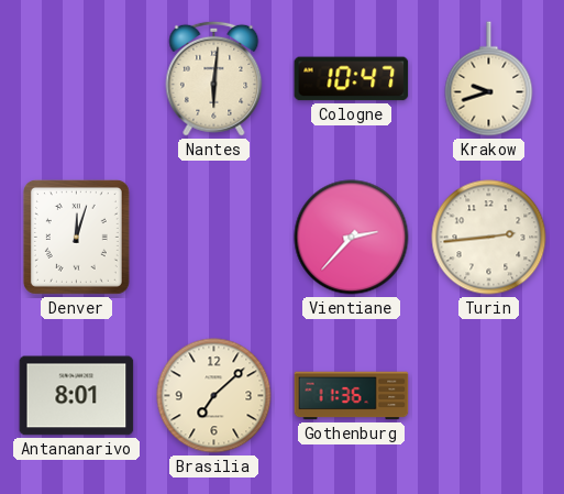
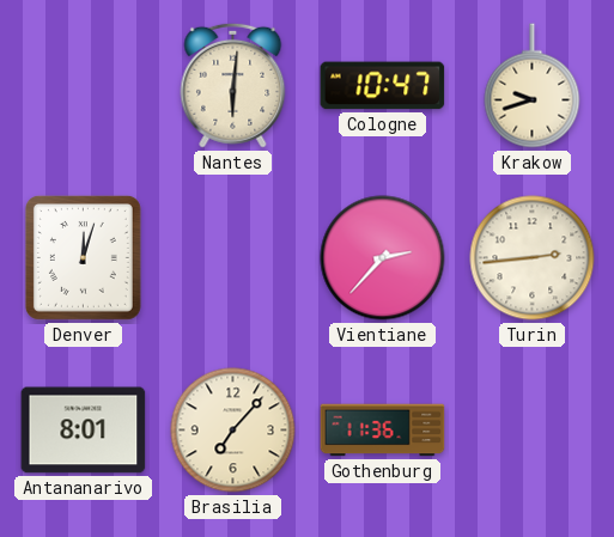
Brasilia: 7:08 -> 7:07
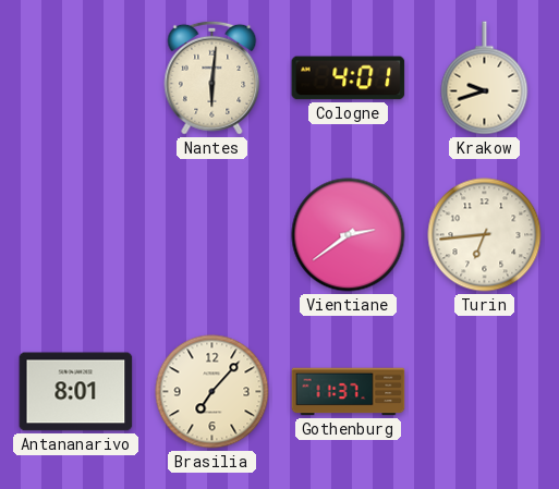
Cologne: 10:47 -> 4:01
Denver: 12:03 -> none
Vientiane: 2:37 -> 2:39
Turin: 2:44 -> 6:44
Gothenburg: 11:36 -> 11:37
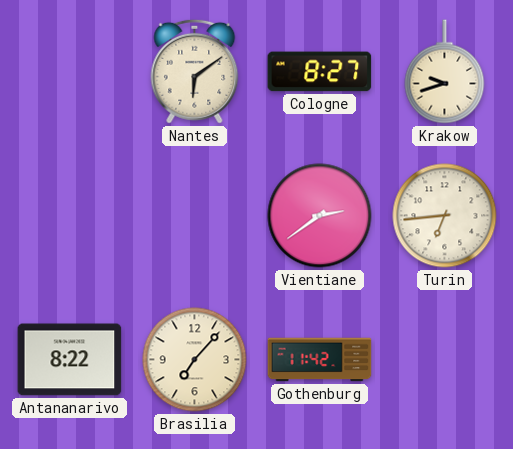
Nantes: 6:01 -> 6:09
Cologne: 4:01 -> 8:27
Antananarivo: 8:01 -> 8:22
Gothenburg: 11:37 -> 11:42
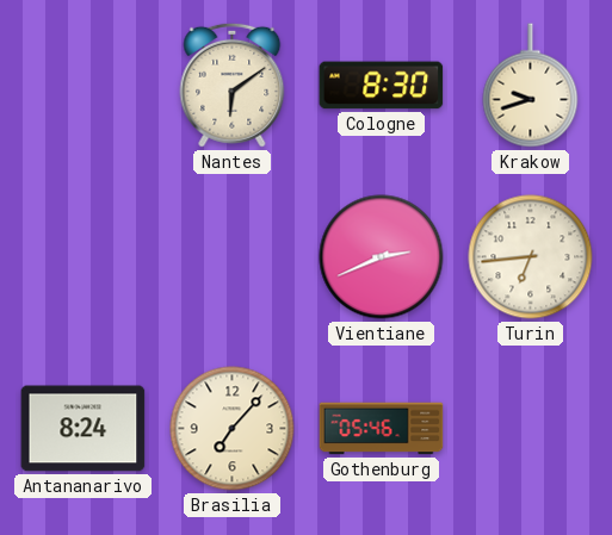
Cologne: 8:27 -> 8:30
Vientiane: 2:39 -> 2:41
Antananarivo: 8:22 -> 8:24
Gothenburg: 11:42 -> 05:46
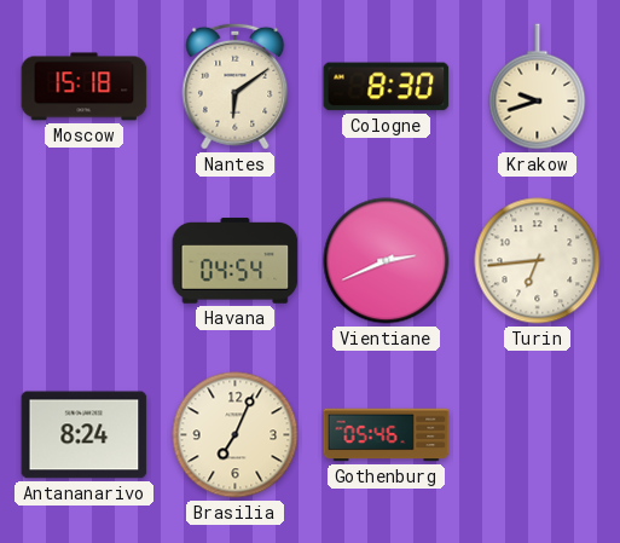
Moscow: none -> 15:18
Havana: none -> 04:54
Brasilia: 7:07 -> 7:04
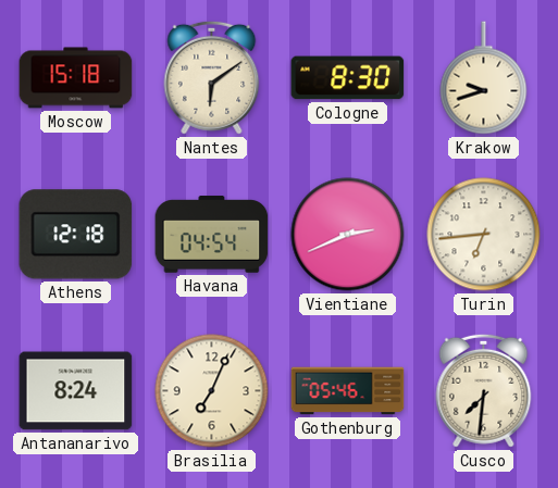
Athens: none -> 12:18
Cusco: none -> 7:31
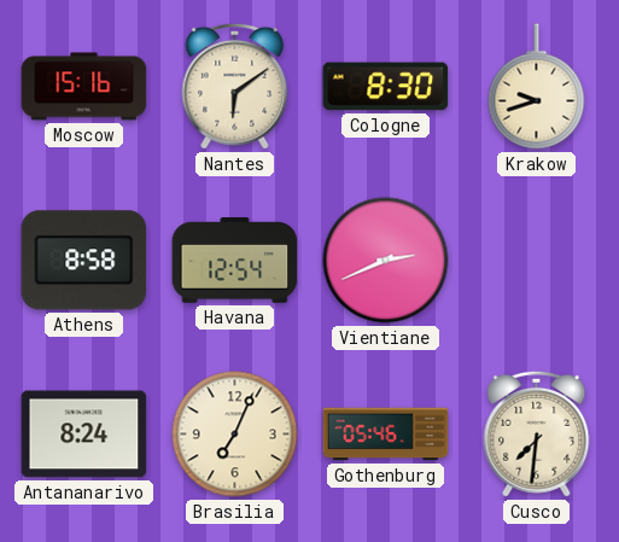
Moscow: 15:18 -> 15:16
Athens: 12:18 -> 8:58
Havana: 04:54 -> 12:54
Turin: 6:44 -> none
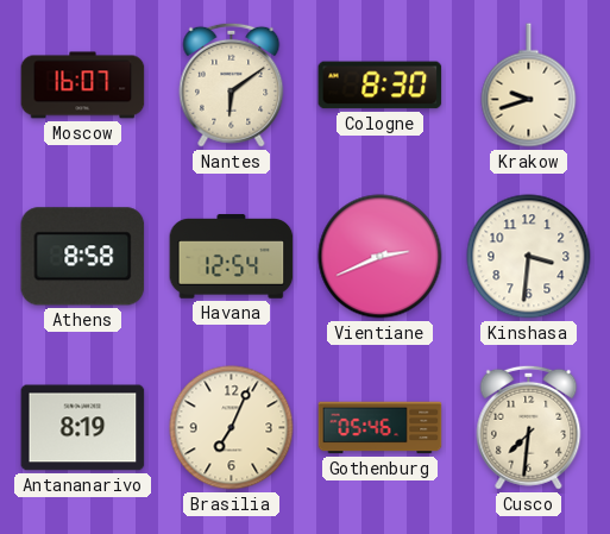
Moscow: 15:16 -> 16:07
Kinshasa: none -> 3:31
Antananarivo: 8:24 -> 8:19
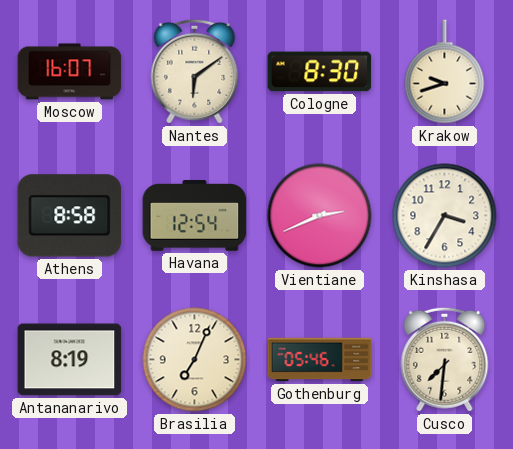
Kinshasa: 3:31 -> 3:35
